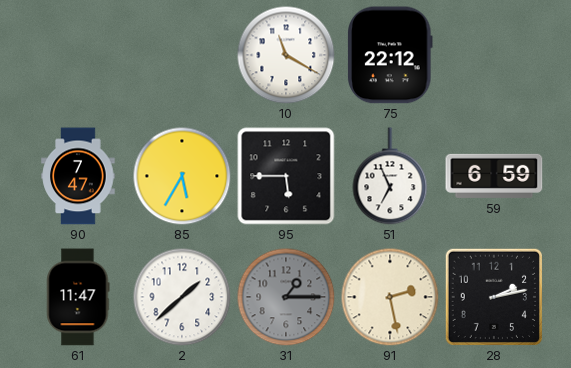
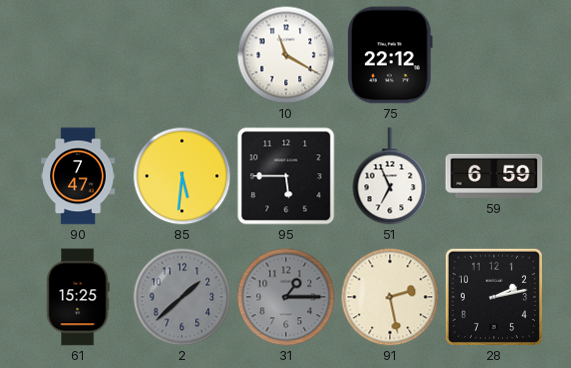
85: 5:35 -> 5:31
61: 11:47 -> 15:25
2 dial: white -> grey
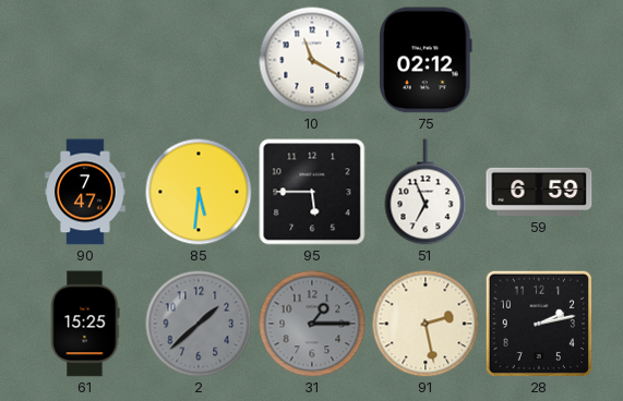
75: 22:12 -> 02:12
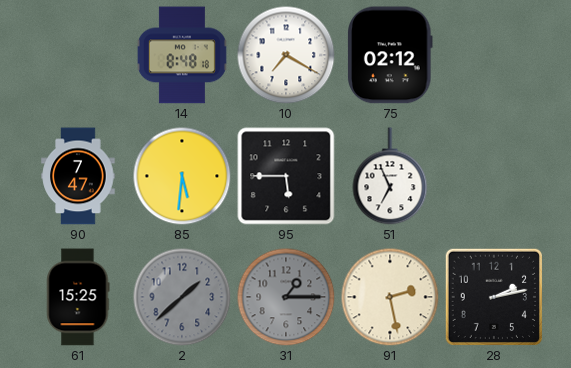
14: none -> 8:48
10: 11:20 -> 7:20
59: 6:59 -> none
